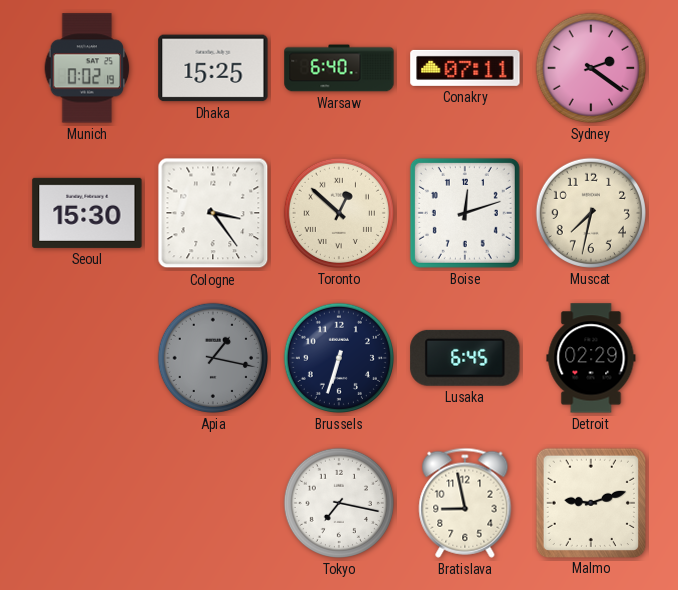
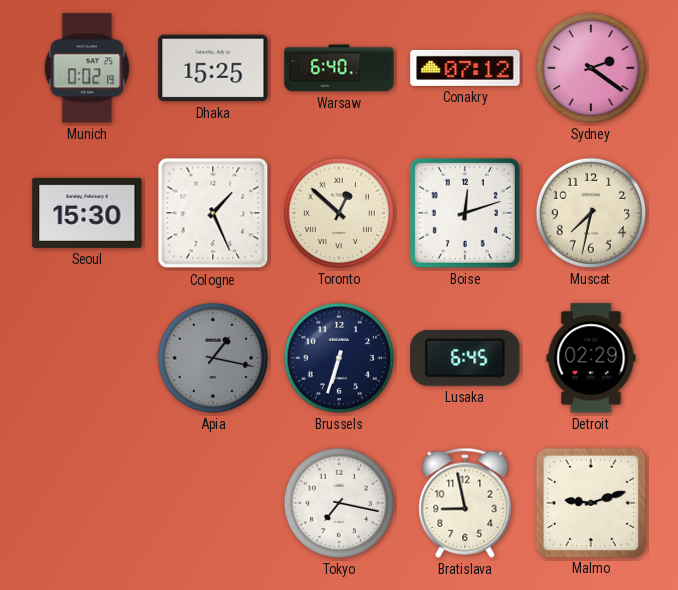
Conakry: 07:11 -> 07:12
Cologne: 3:24 -> 1:26
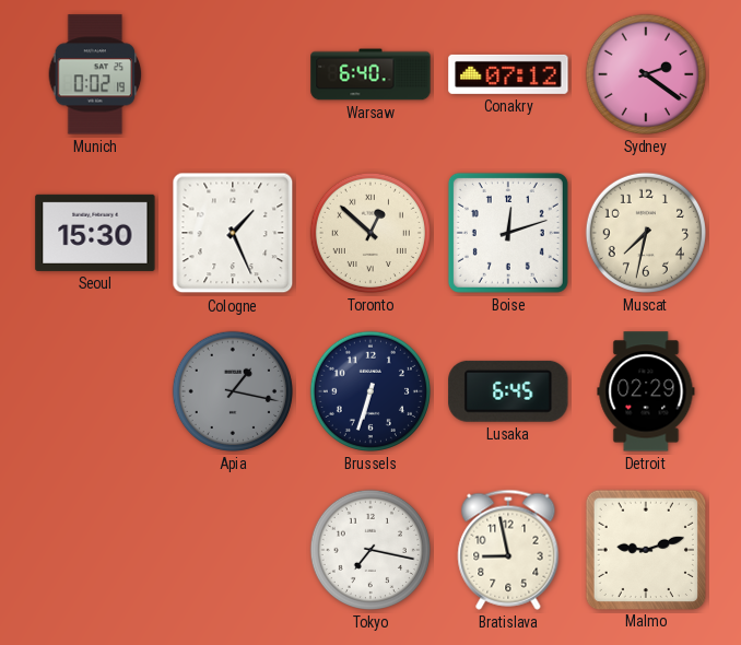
Dhaka: 15:25 -> none
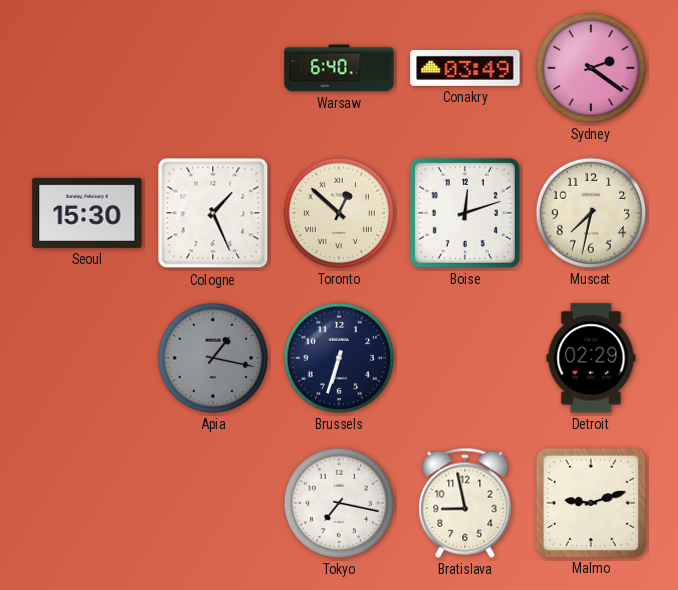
Munich: 0:02 -> none
Conakry: 07:12 -> 03:49
Lusaka: 6:45 -> none
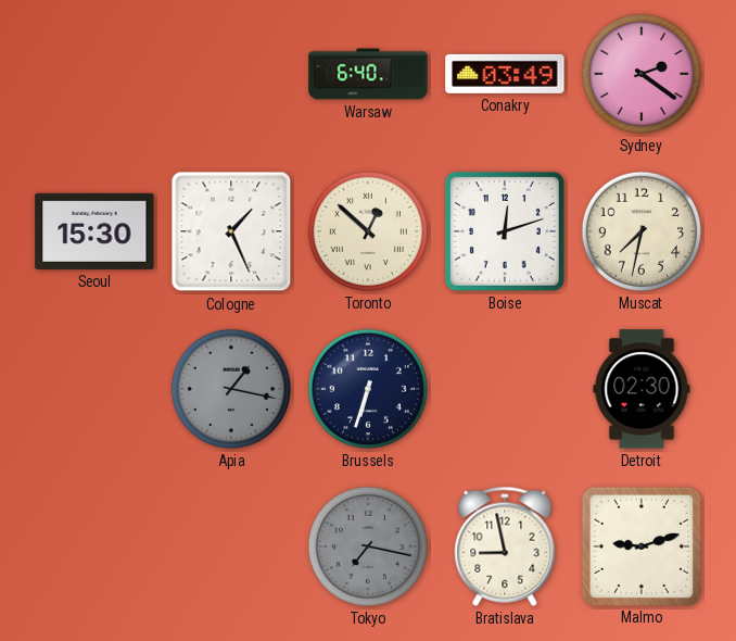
Detroit: 02:29 -> 02:30
Tokyo dial: white -> grey
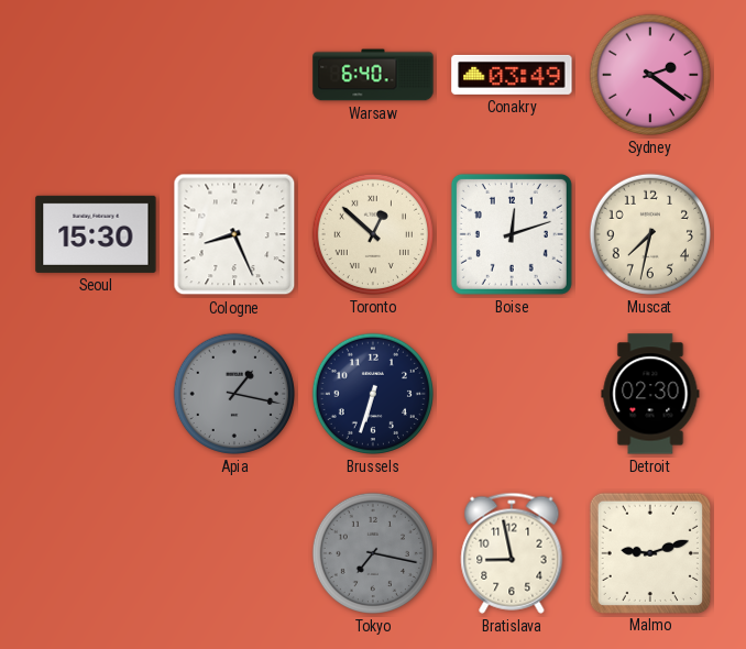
Cologne: 1:26 -> 8:26
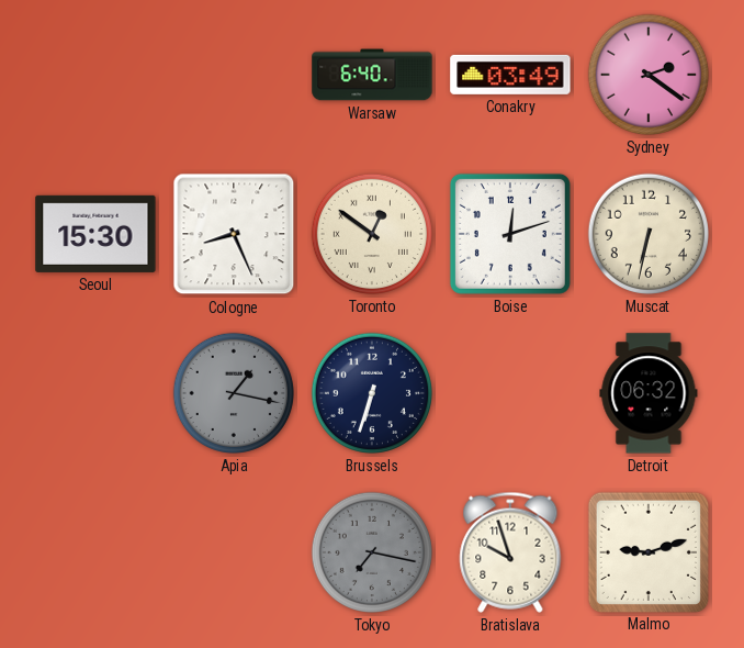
Toronto: 12:52 -> 12:51
Muscat: 7:32 -> 6:32
Detroit: 02:30 -> 06:32
Bratislava: 8:58 -> 9:57
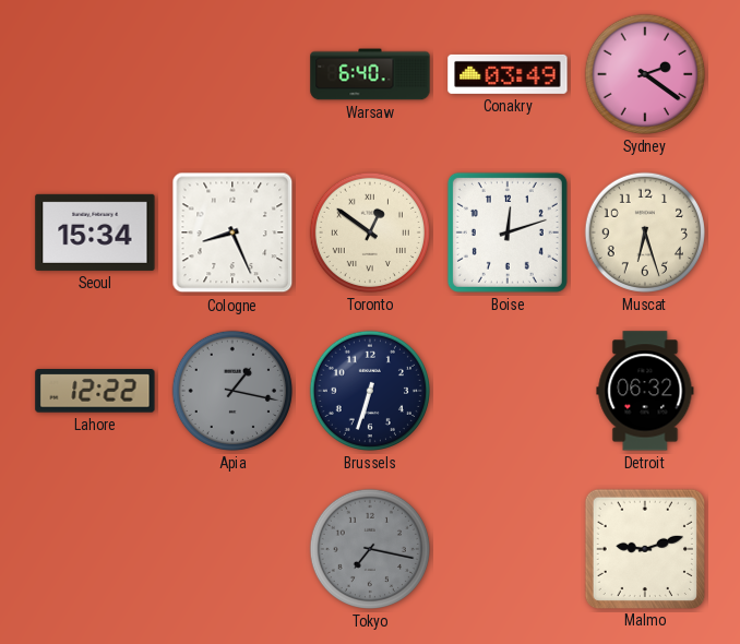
Seoul: 15:30 -> 15:34
Muscat: 6:32 -> 6:27
Lahore: none -> 12:22
Bratislava: 9:57 -> none
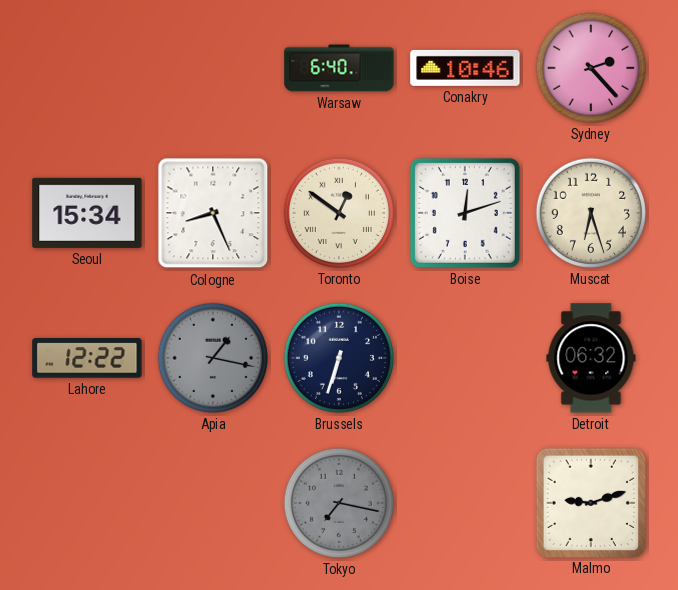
Conakry: 03:49 -> 10:46
Sydney: 2:21 -> 2:23
